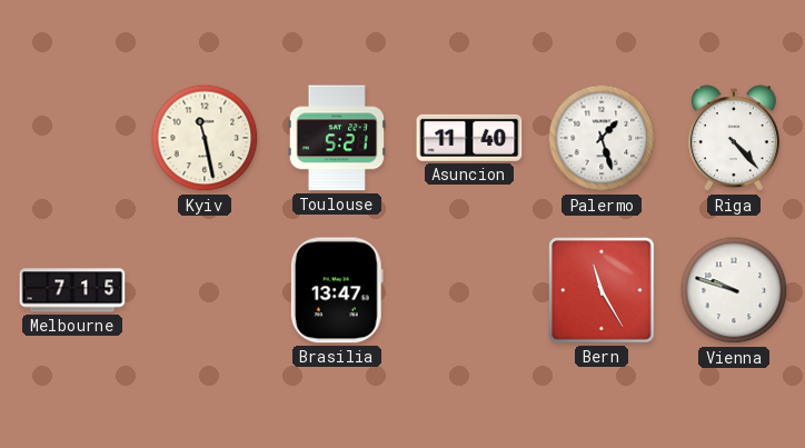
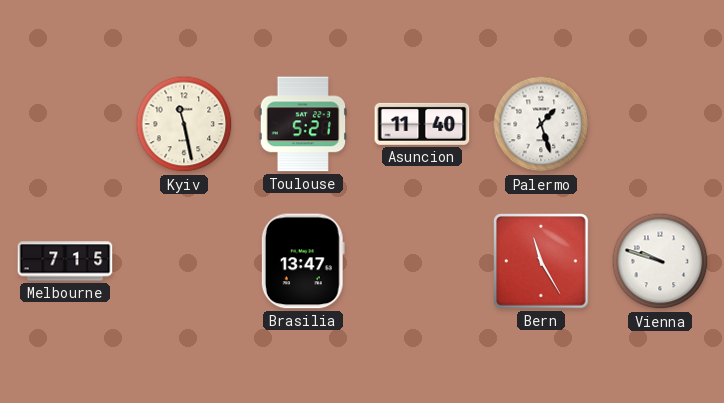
Riga: 4:23 -> none
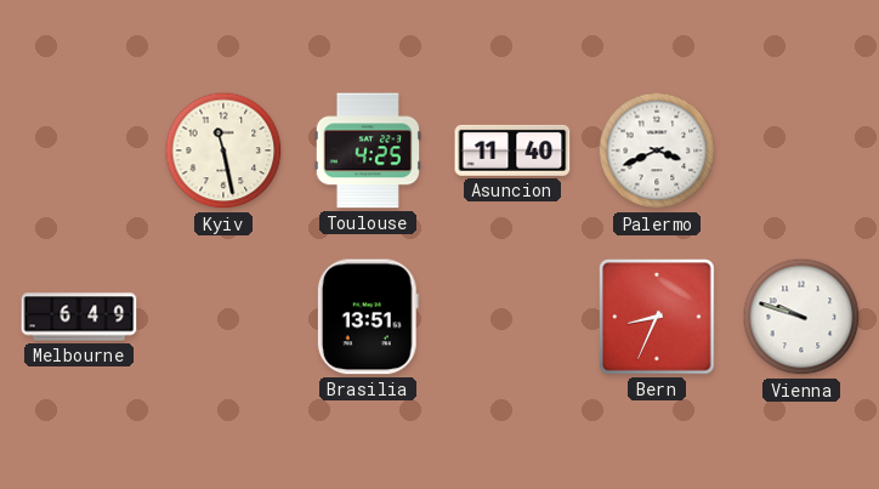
Toulouse: 5:21 -> 4:25
Palermo: 1:27 -> 3:41
Melbourne: 7:15 -> 6:49
Brasilia: 13:47 -> 13:51
Bern: 11:25 -> 8:34
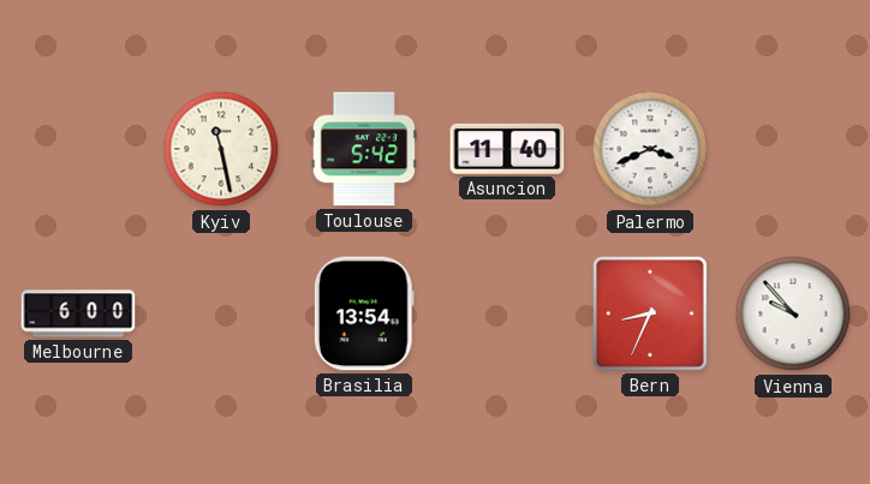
Toulouse: 4:25 -> 5:42
Melbourne: 6:49 -> 6:00
Brasilia: 13:51 -> 13:54
Vienna: 9:48 -> 9:53
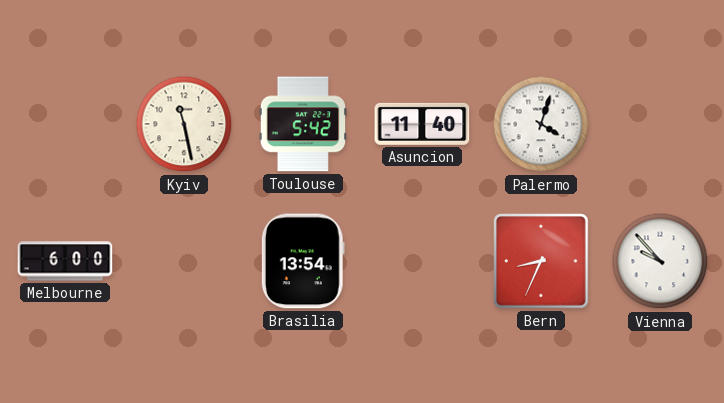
Palermo: 3:41 -> 4:03
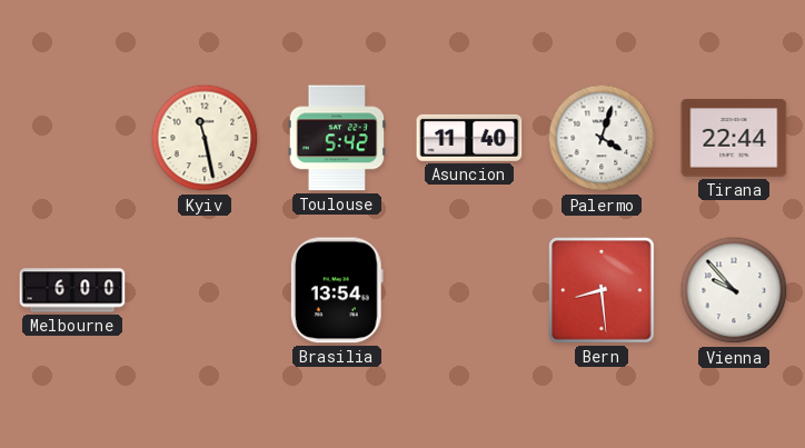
Tirana: none -> 22:44
Bern: 8:34 -> 8:29
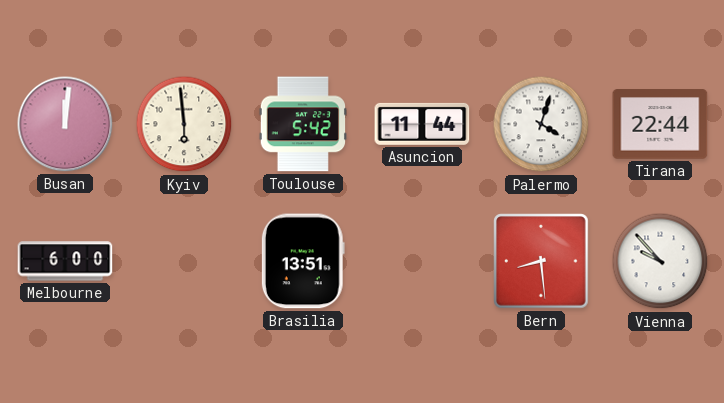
Busan: none -> 12:01
Kyiv: 11:28 -> 5:59
Asuncion: 11:40 -> 11:44
Brasilia: 13:54 -> 13:51
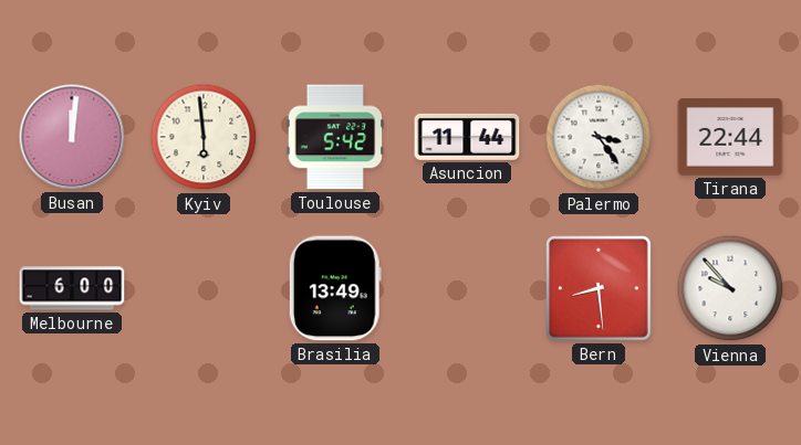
Palermo: 4:03 -> 3:24
Brasilia: 13:51 -> 13:49
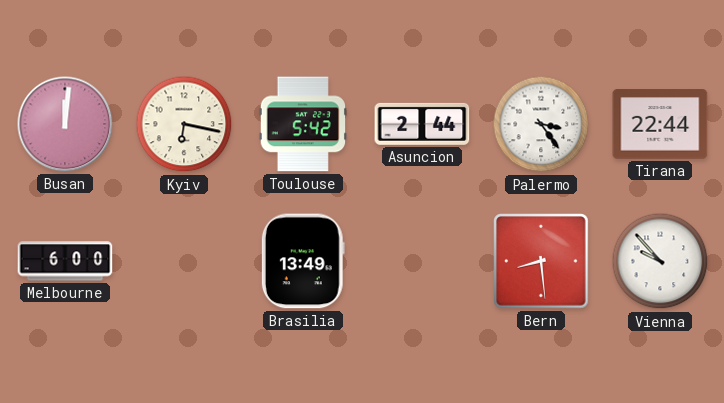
Kyiv: 5:59 -> 6:17
Asuncion: 11:44 -> 2:44
